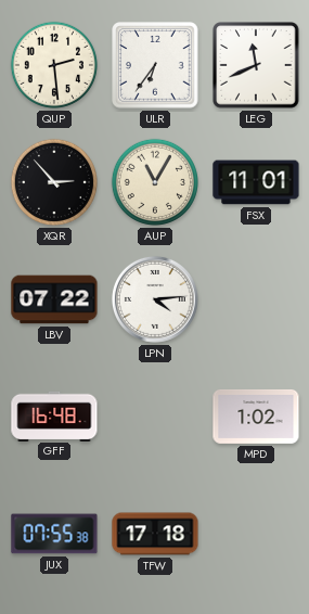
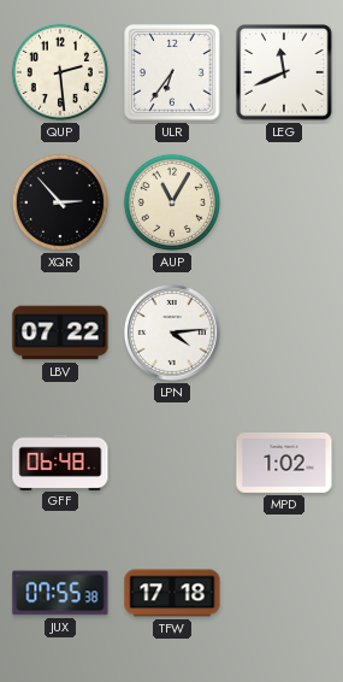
FSX: 11:01 -> none
GFF: 16:48 -> 06:48
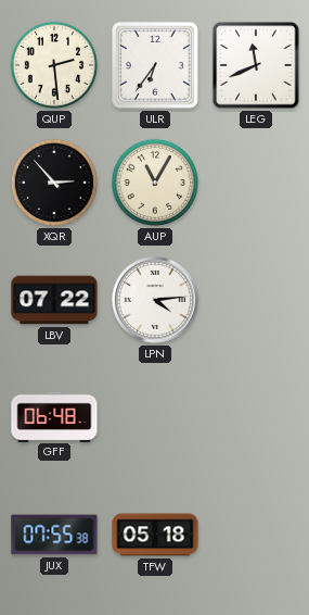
MPD: 1:02 -> none
TFW: 17:18 -> 05:18
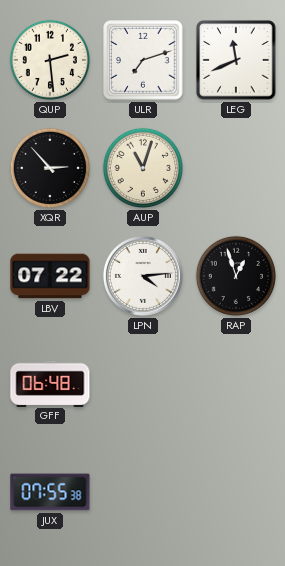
ULR: 6:36 -> 7:12
AUP: 11:05 -> 11:03
RAP: none -> 12:57
TFW: 05:18 -> none
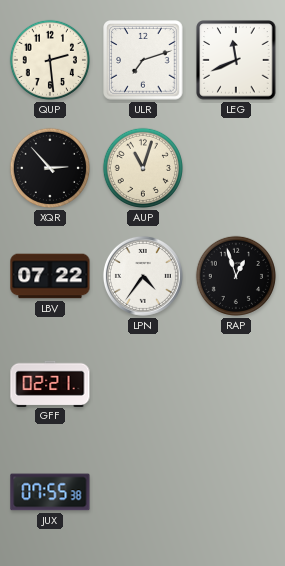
LPN: 4:14 -> 4:36
GFF: 06:48 -> 02:21
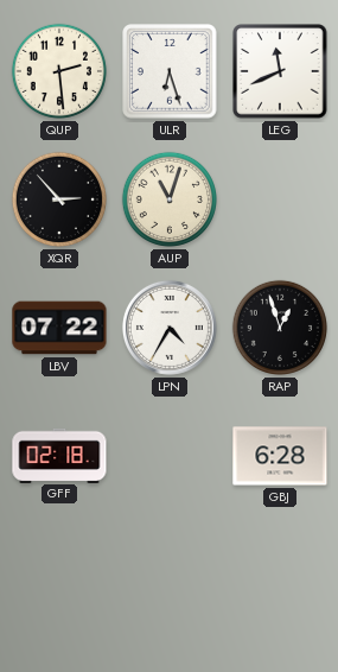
ULR: 7:12 -> 6:27
LPN: 4:36 -> 4:35
GFF: 02:21 -> 02:18
GBJ: none -> 6:28
JUX: 07:55 -> none
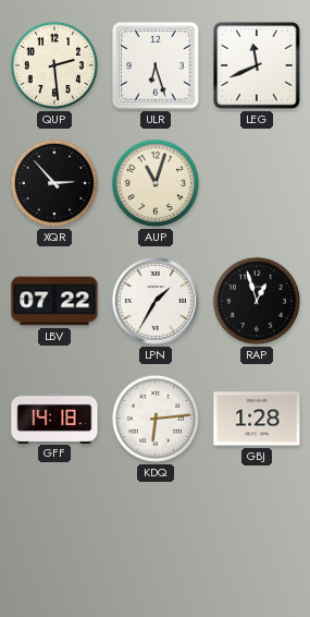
LPN: 4:35 -> 1:35
GFF: 02:18 -> 14:18
KDQ: none -> 6:14
GBJ: 6:28 -> 1:28
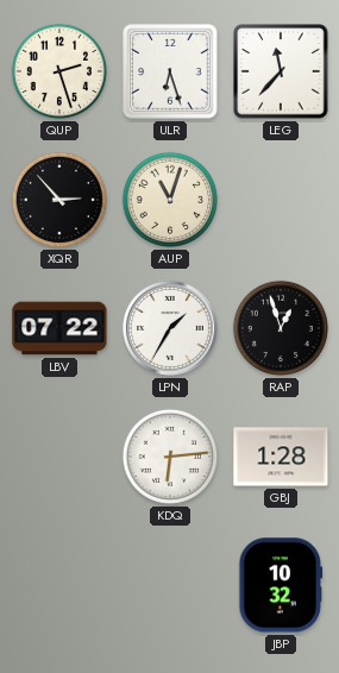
QUP: 2:29 -> 2:27
LEG: 11:41 -> 11:37
GFF: 14:18 -> none
JBP: none -> 10:32
